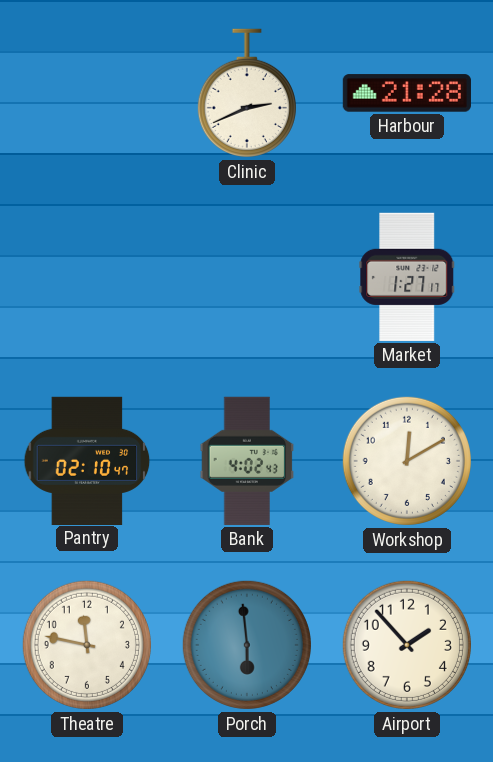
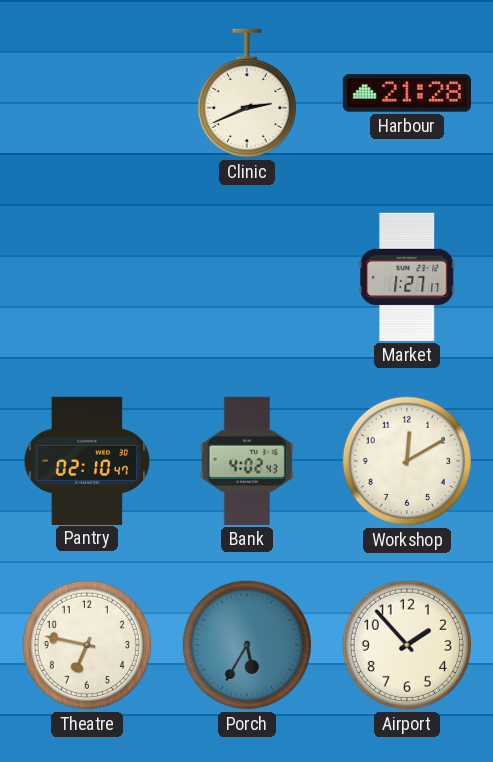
Theatre: 11:47 -> 6:47
Porch: 5:59 -> 5:35
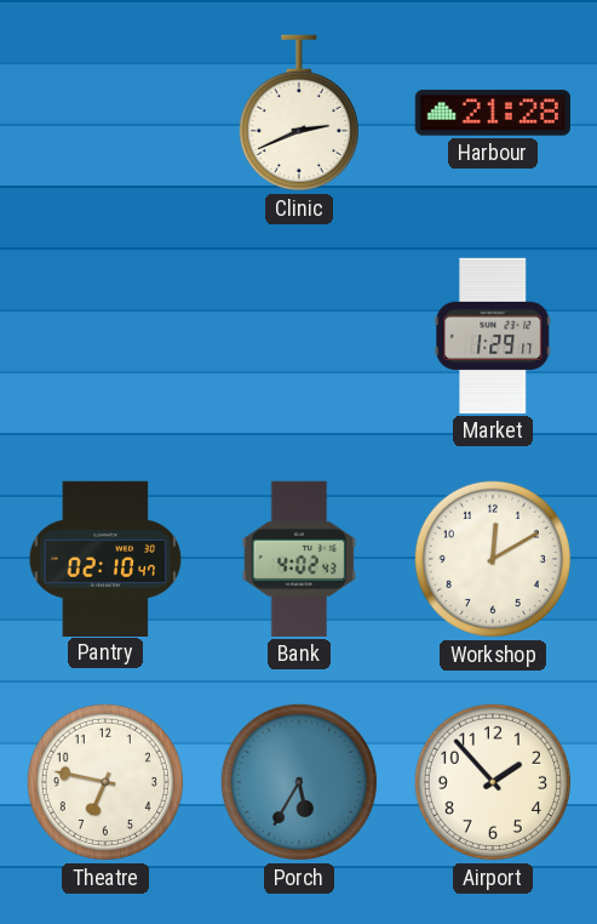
Market: 1:27 -> 1:29
